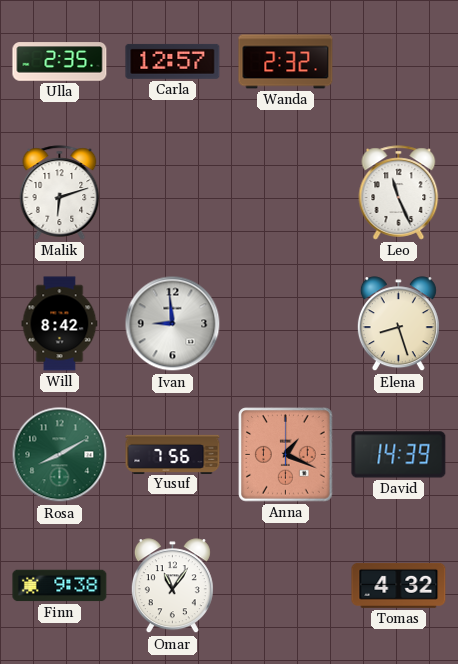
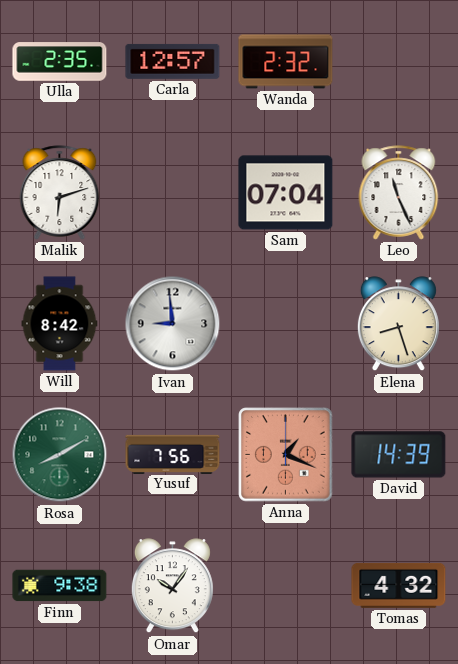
Sam: none -> 07:04
Omar: 11:06 -> 10:06
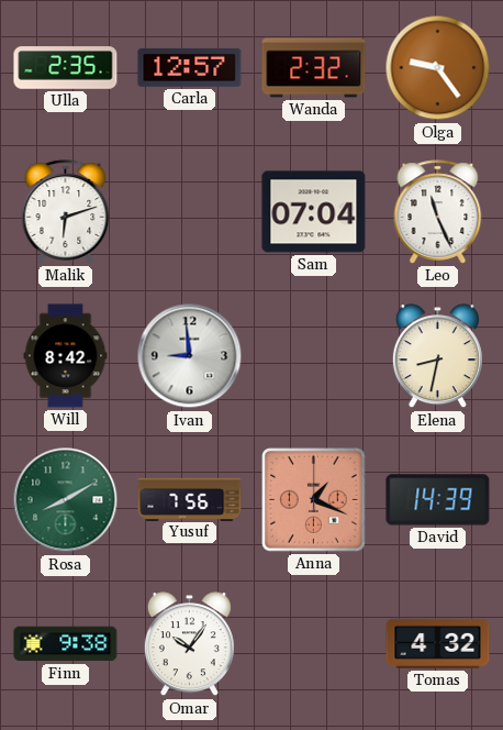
Olga: none -> 9:24
Elena: 8:27 -> 8:32
